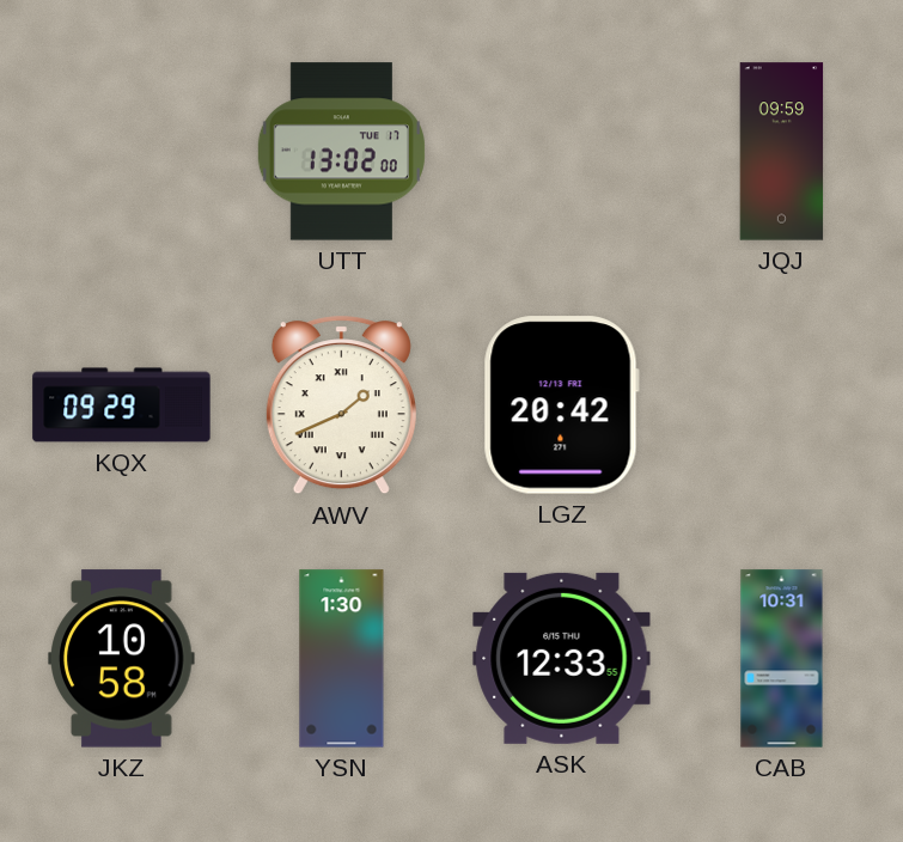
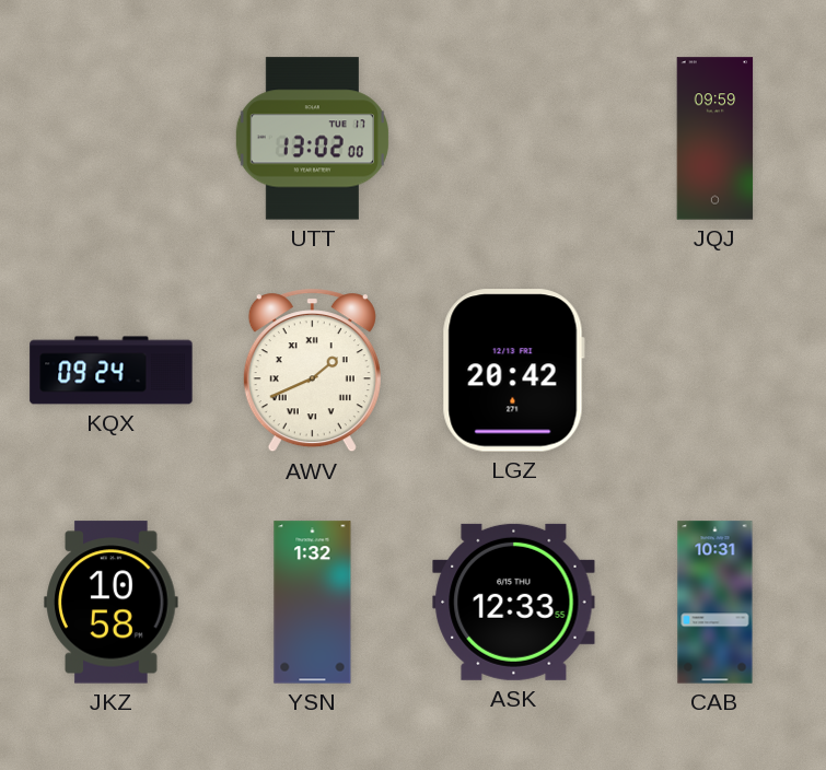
KQX: 09:29 -> 09:24
YSN: 1:30 -> 1:32
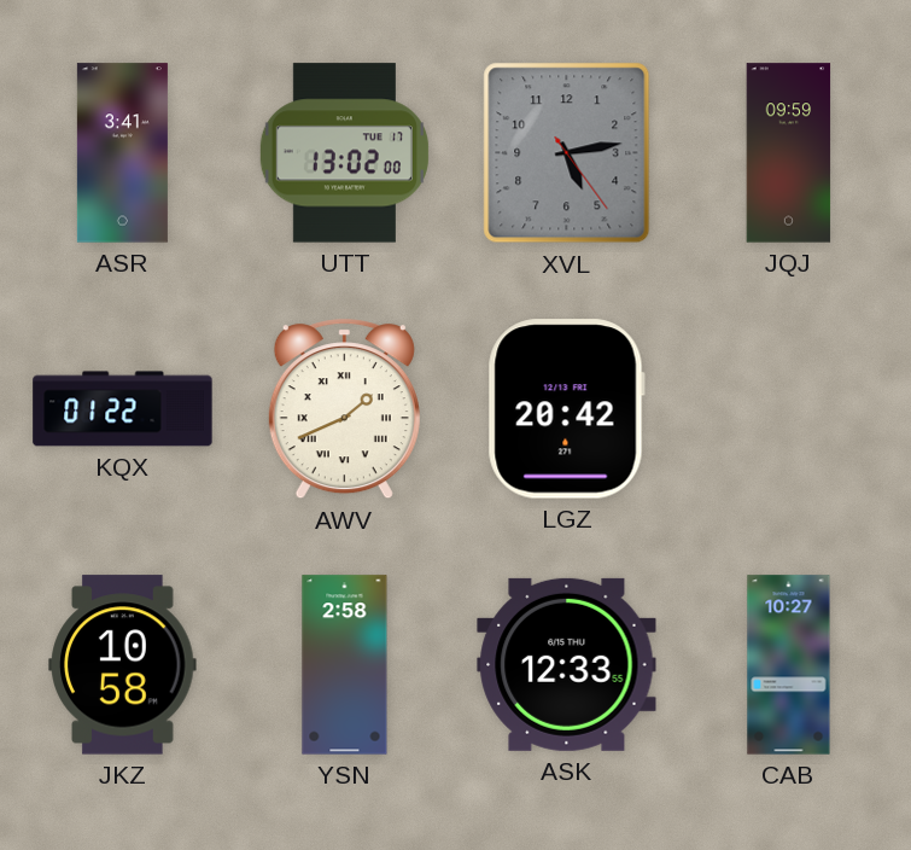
ASR: none -> 3:41
XVL: none -> 5:13
KQX: 09:24 -> 01:22
YSN: 1:32 -> 2:58
CAB: 10:31 -> 10:27
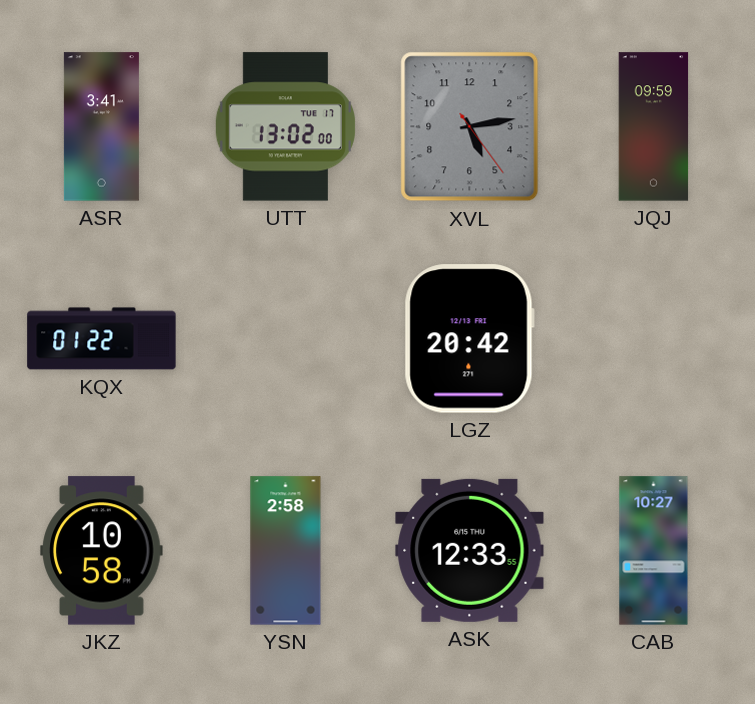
AWV: 1:41 -> none
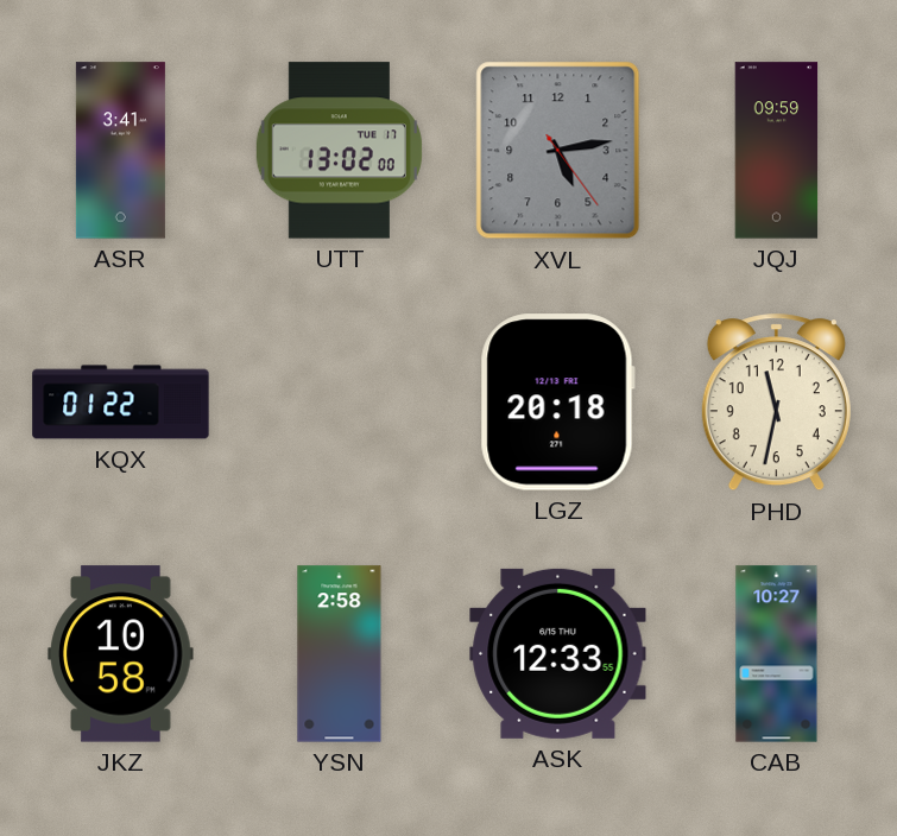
LGZ: 20:42 -> 20:18
PHD: none -> 11:32
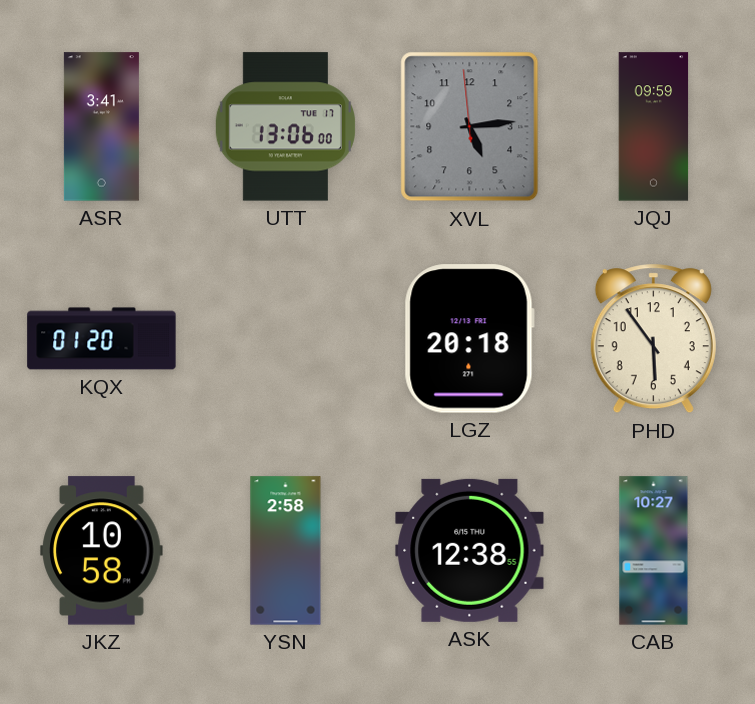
UTT: 13:02 -> 13:06
XVL: 5:13:24 -> 5:13:59
KQX: 01:22 -> 01:20
PHD: 11:32 -> 5:54
ASK: 12:33 -> 12:38
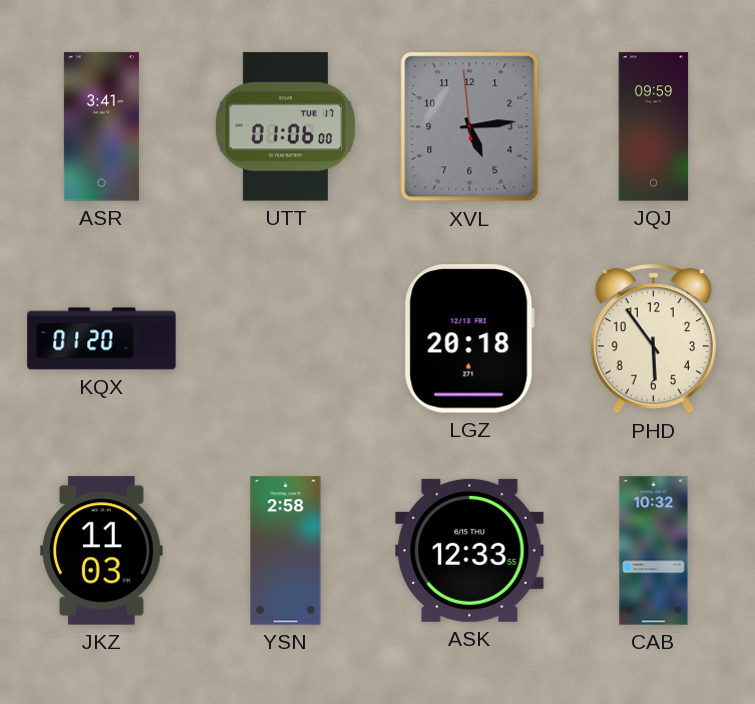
UTT: 13:06 -> 01:06
JKZ: 10:58 -> 11:03
ASK: 12:38 -> 12:33
CAB: 10:27 -> 10:32
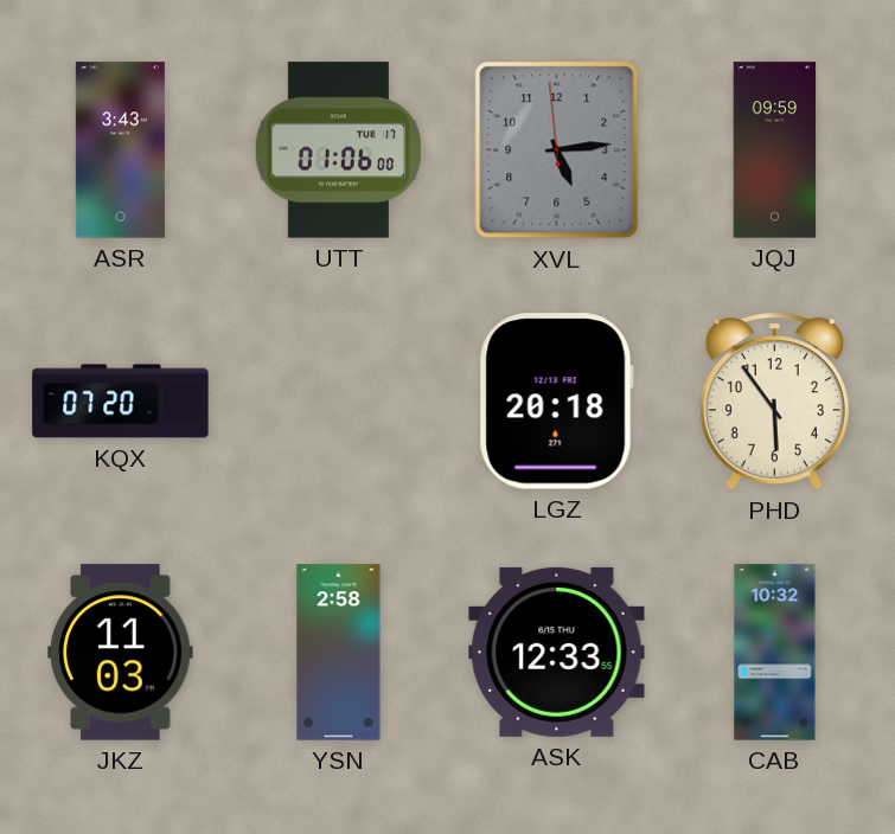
ASR: 3:41 -> 3:43
KQX: 01:20 -> 07:20
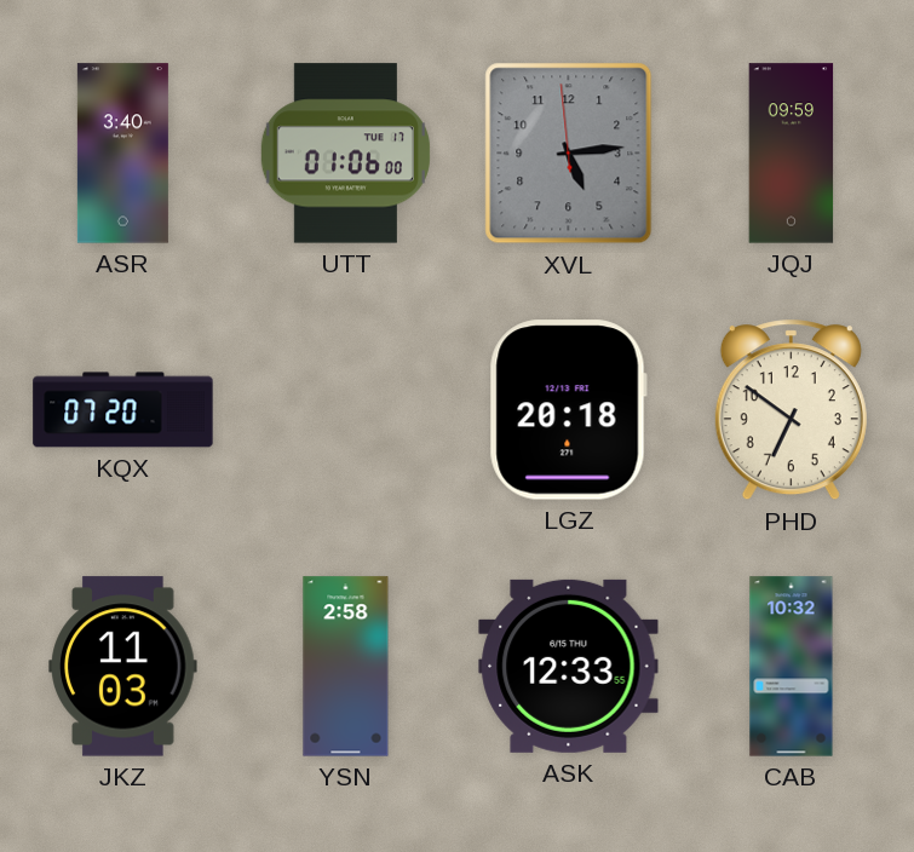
ASR: 3:43 -> 3:40
PHD: 5:54 -> 6:51
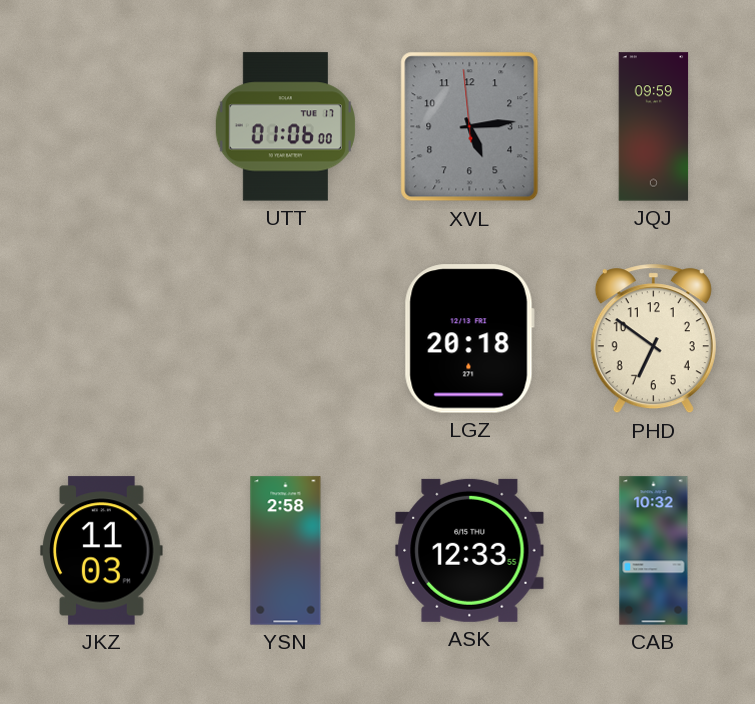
ASR: 3:40 -> none
KQX: 07:20 -> none
